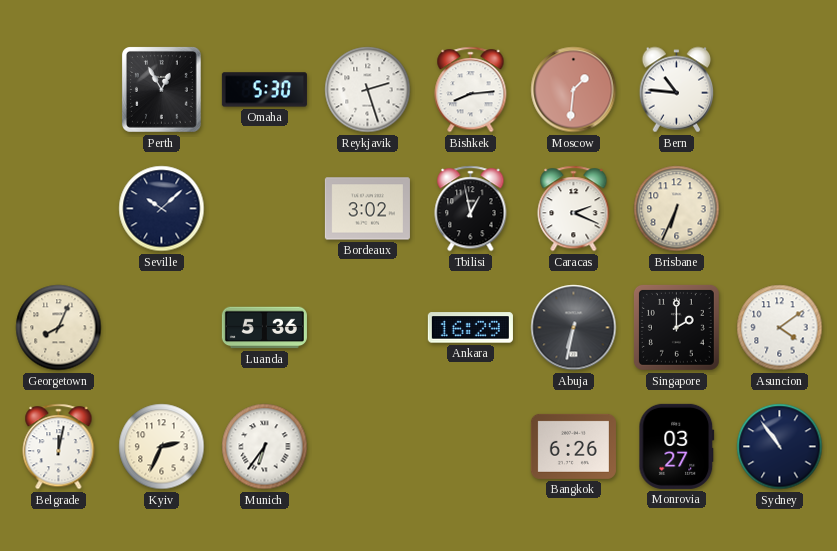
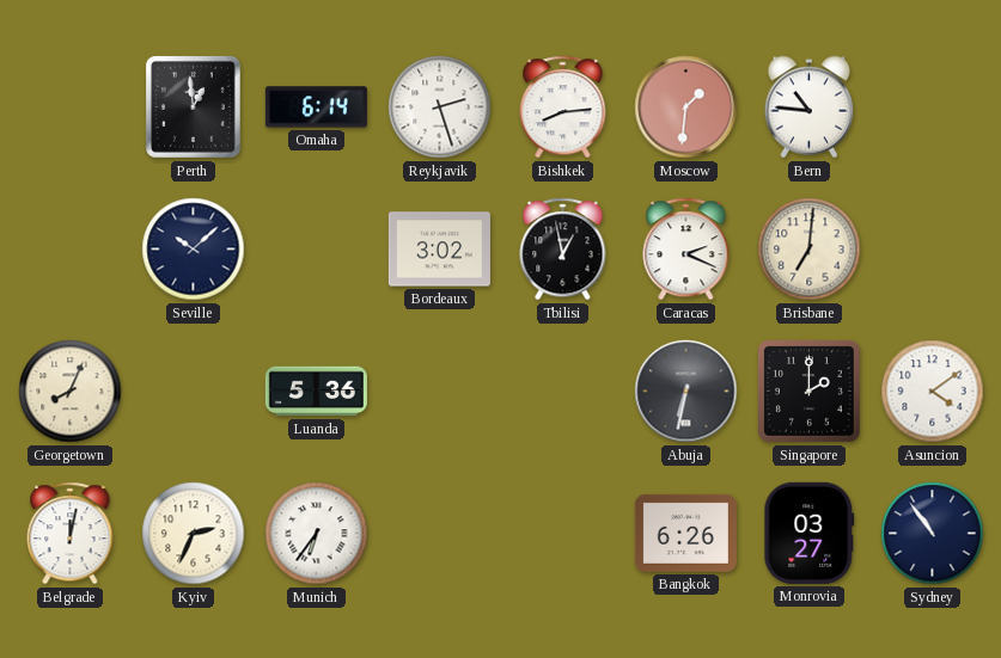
Perth: 12:55 -> 12:59
Omaha: 5:30 -> 6:14
Brisbane: 6:34 -> 7:01
Ankara: 16:29 -> none
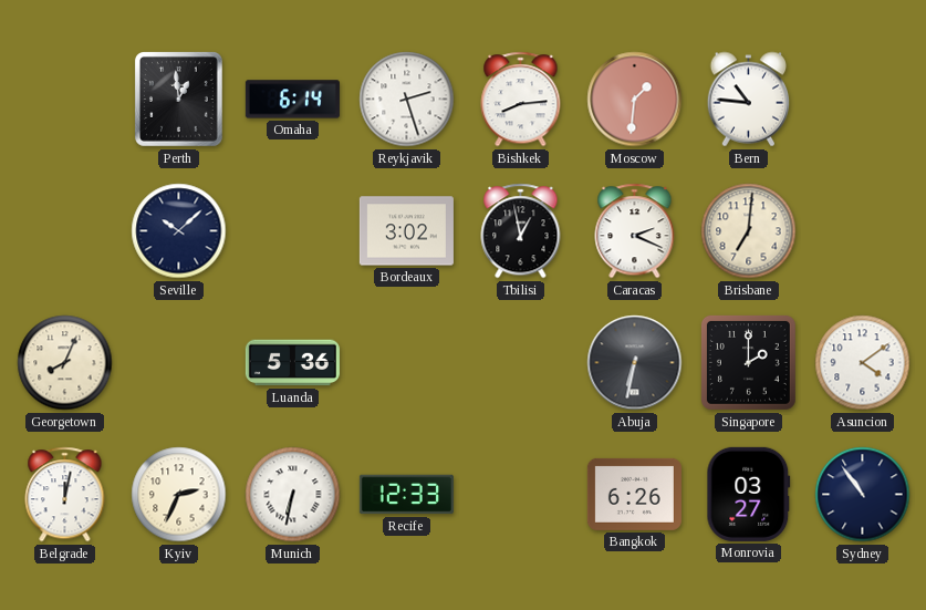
Munich: 6:36 -> 6:32
Recife: none -> 12:33
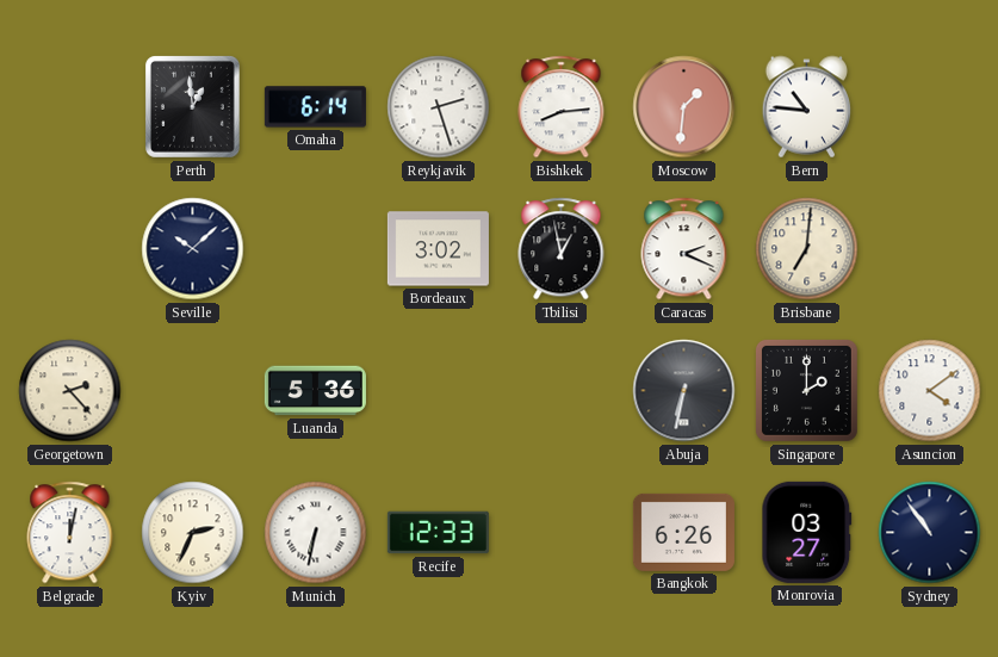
Georgetown: 8:04 -> 2:23
